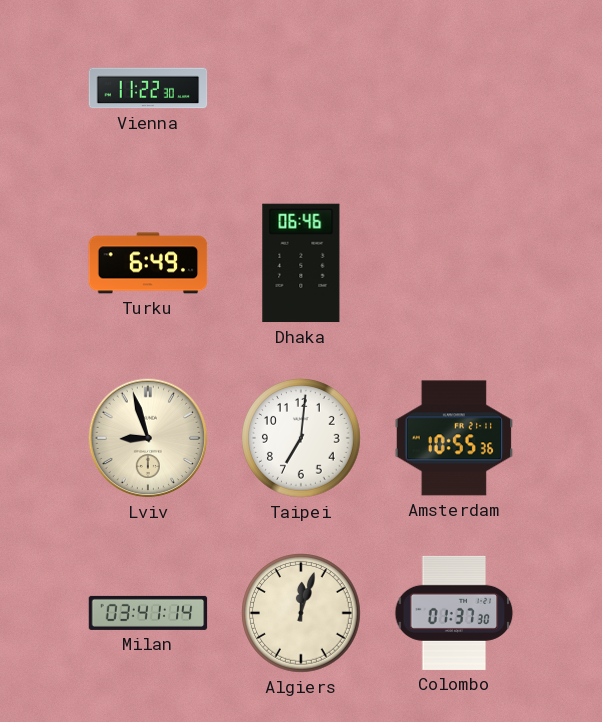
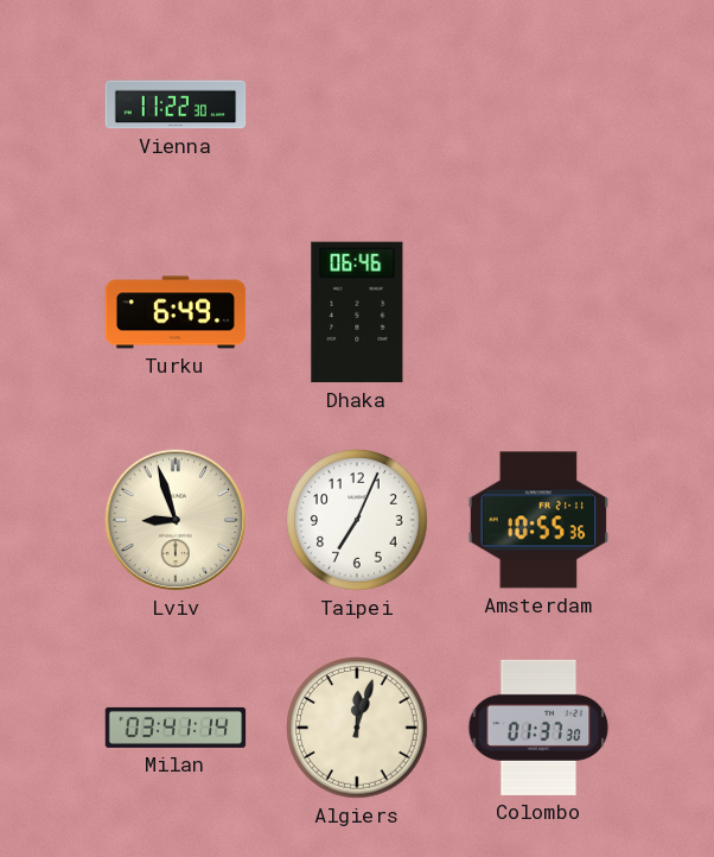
Taipei: 7:01 -> 7:04
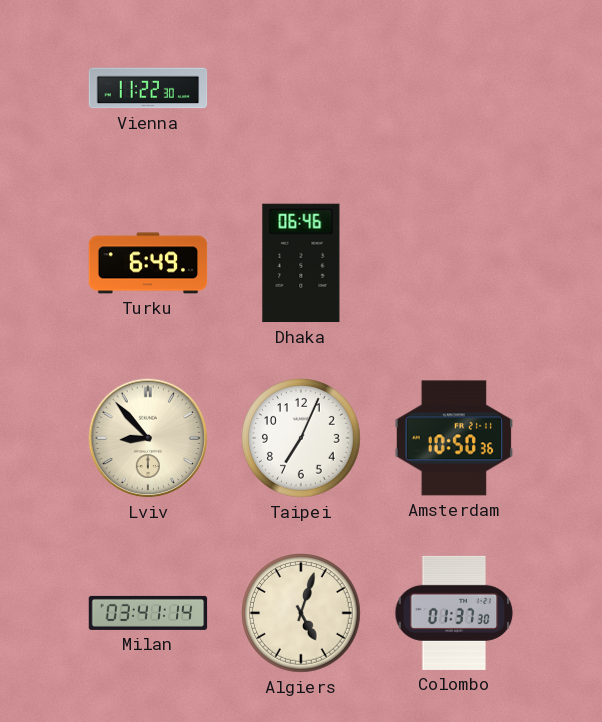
Lviv: 8:57 -> 8:53
Amsterdam: 10:55 -> 10:50
Algiers: 12:03 -> 5:03
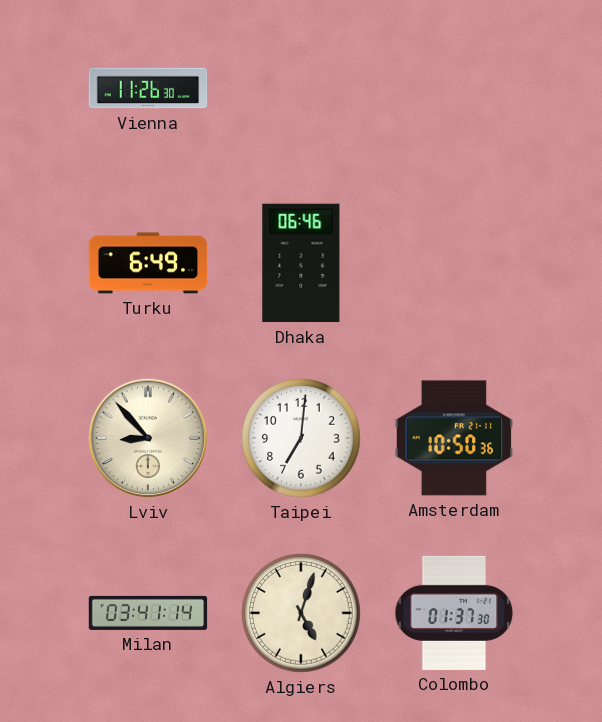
Vienna: 11:22 -> 11:26
Taipei: 7:04 -> 7:01
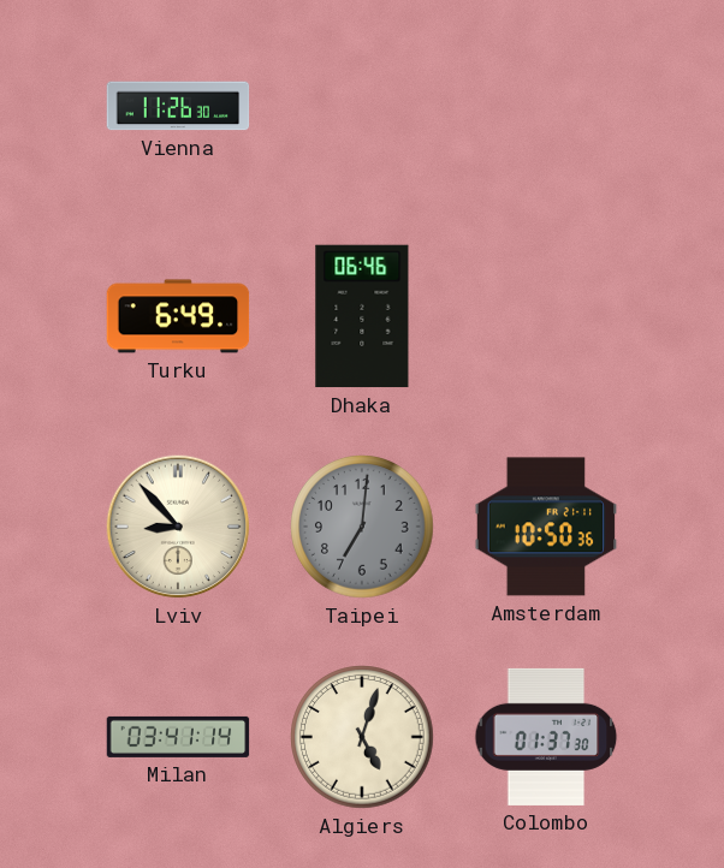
Taipei dial: white -> grey
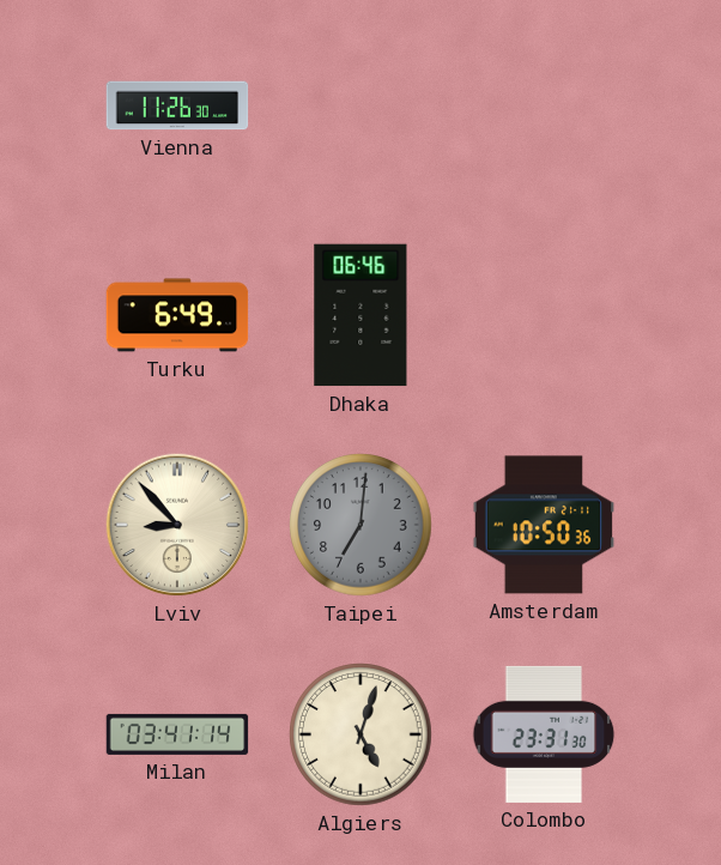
Colombo: 01:37 -> 23:31
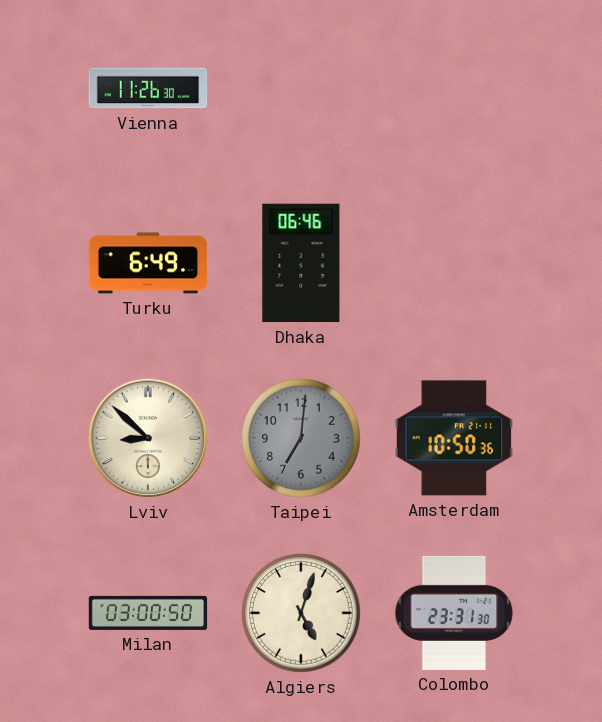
Lviv: 8:53 -> 8:52
Milan: 03:41 -> 03:00
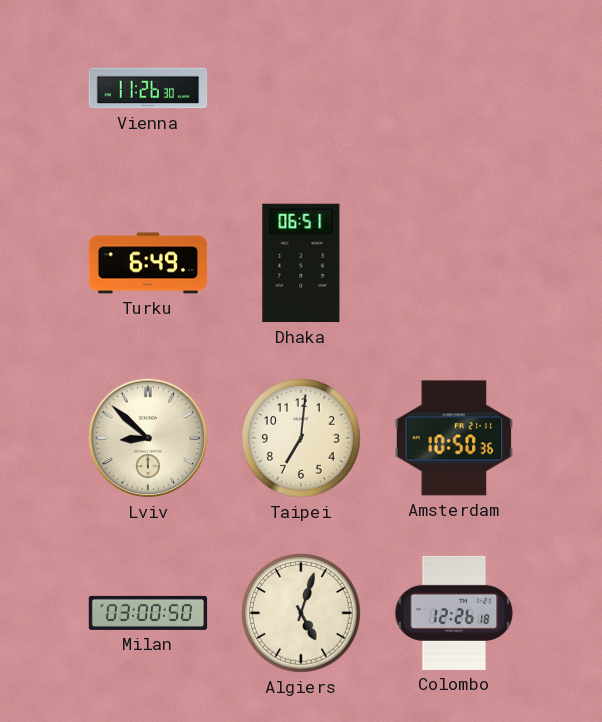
Dhaka: 06:46 -> 06:51
Taipei dial: grey -> cream
Colombo: 23:31 -> 12:26
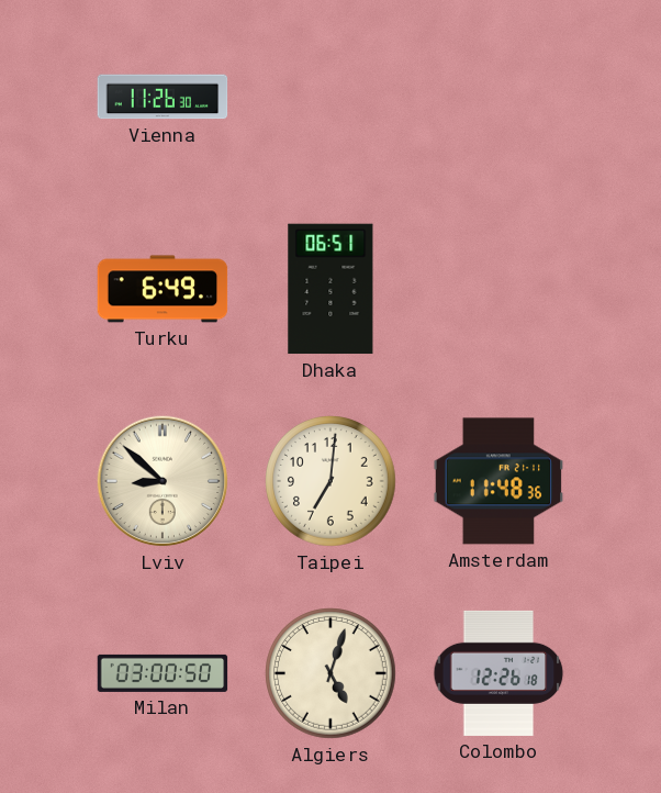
Amsterdam: 10:50 -> 11:48
